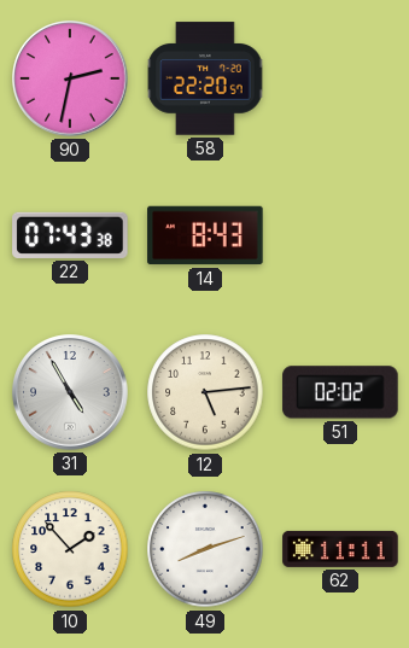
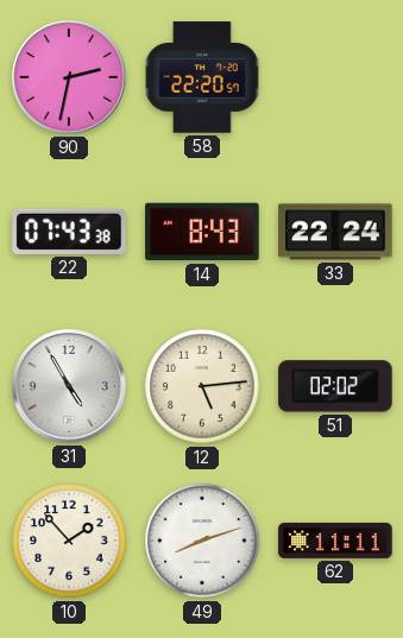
33: none -> 22:24
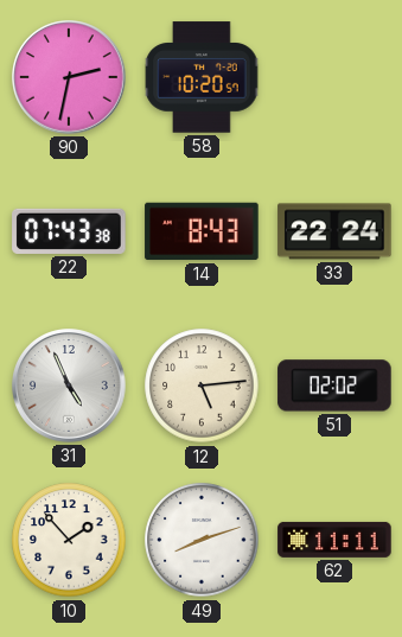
58: 22:20 -> 10:20
31: 4:55 -> 4:56
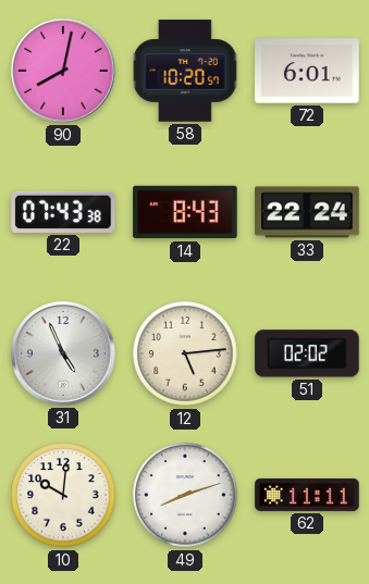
90: 2:32 -> 8:02
72: none -> 6:01
10: 1:53 -> 10:01
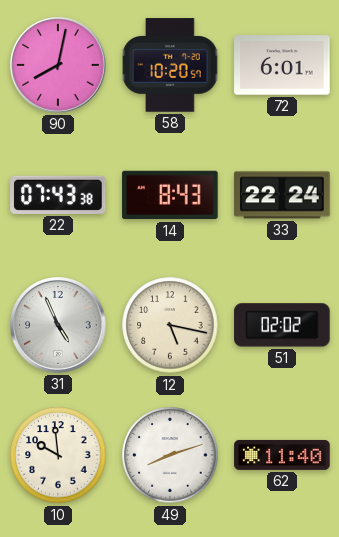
12: 5:14 -> 5:17
10: 10:01 -> 9:59
62: 11:11 -> 11:40
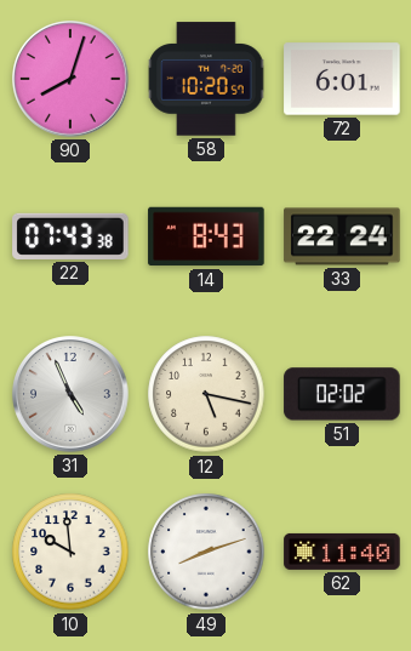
90: 8:02 -> 8:03
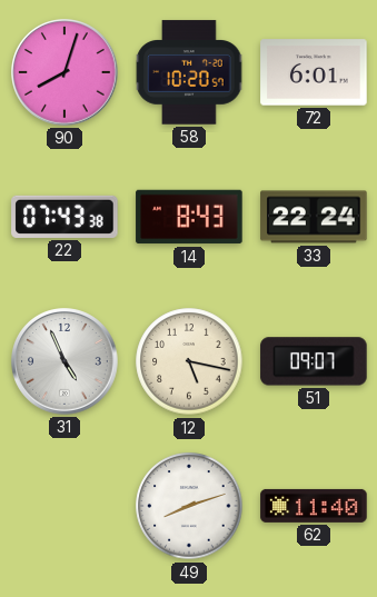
51: 02:02 -> 09:07
10: 9:59 -> none
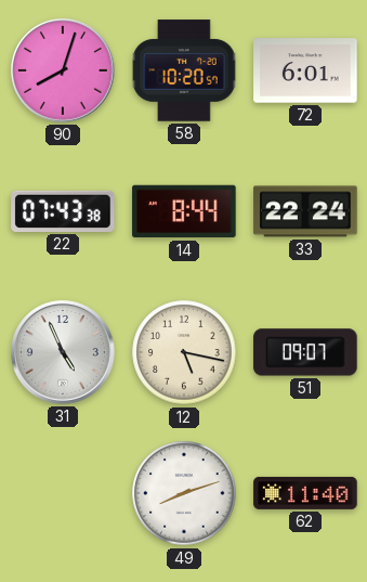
14: 8:43 -> 8:44
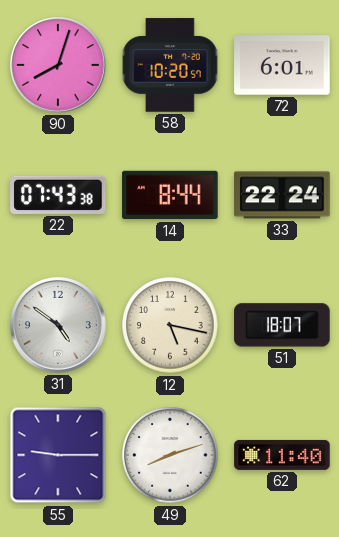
31: 4:56 -> 4:51
51: 09:07 -> 18:07
55: none -> 9:15
